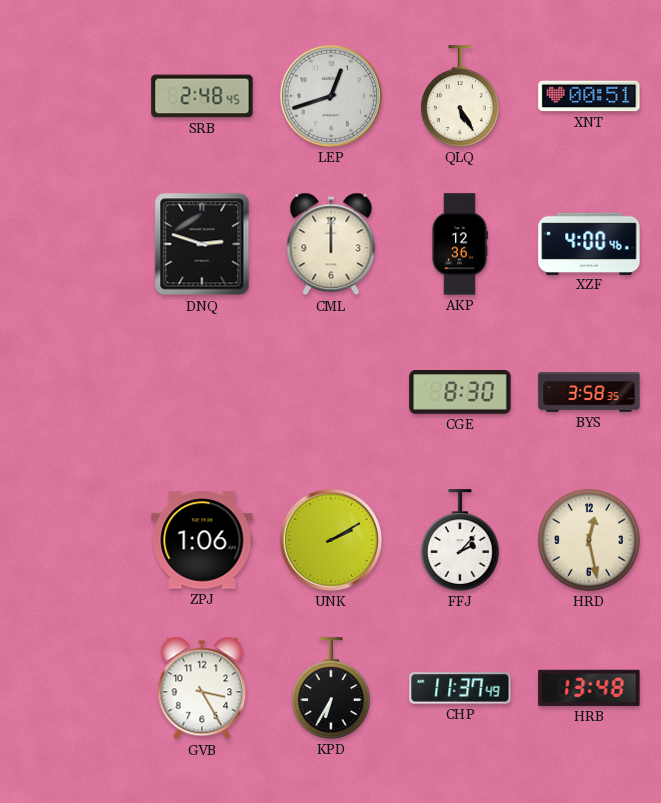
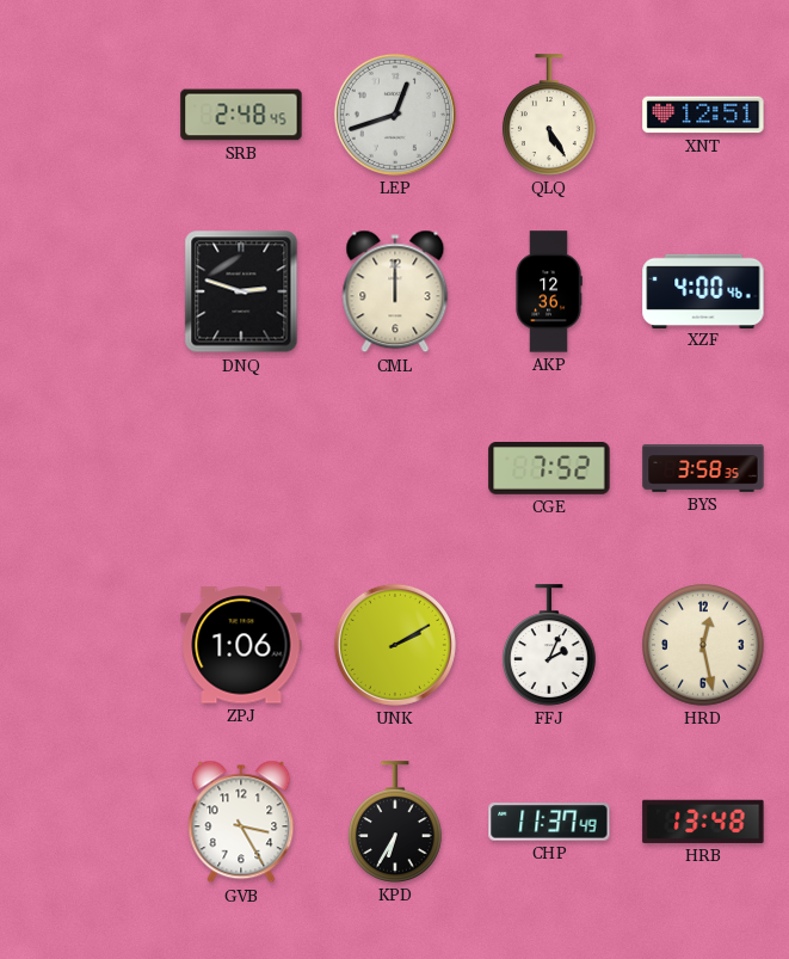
XNT: 00:51 -> 12:51
CGE: 8:30 -> 7:52
FFJ: 2:07 -> 2:04
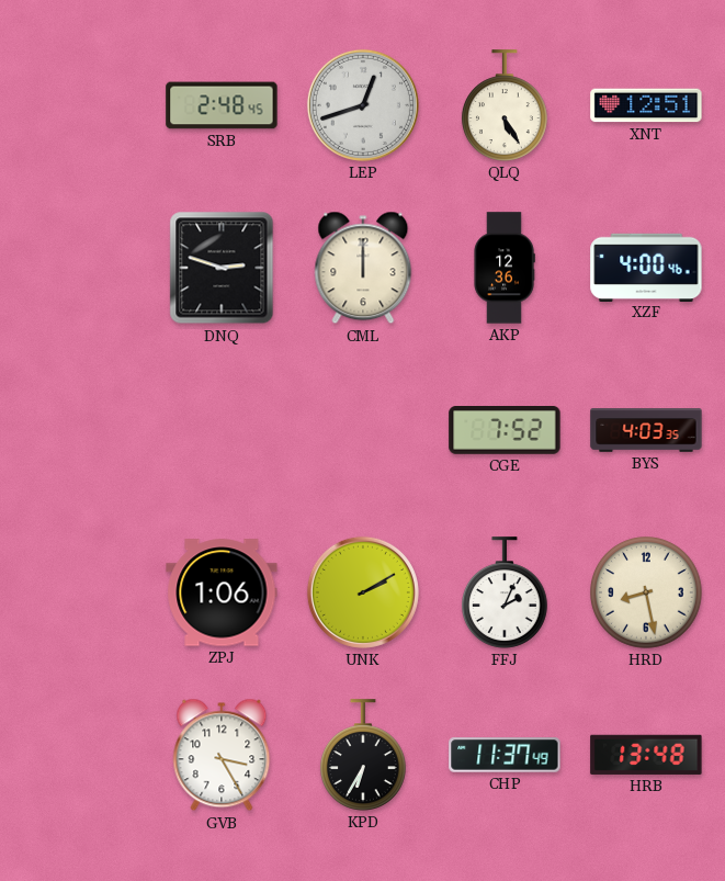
BYS: 3:58 -> 4:03
HRD: 12:28 -> 8:28
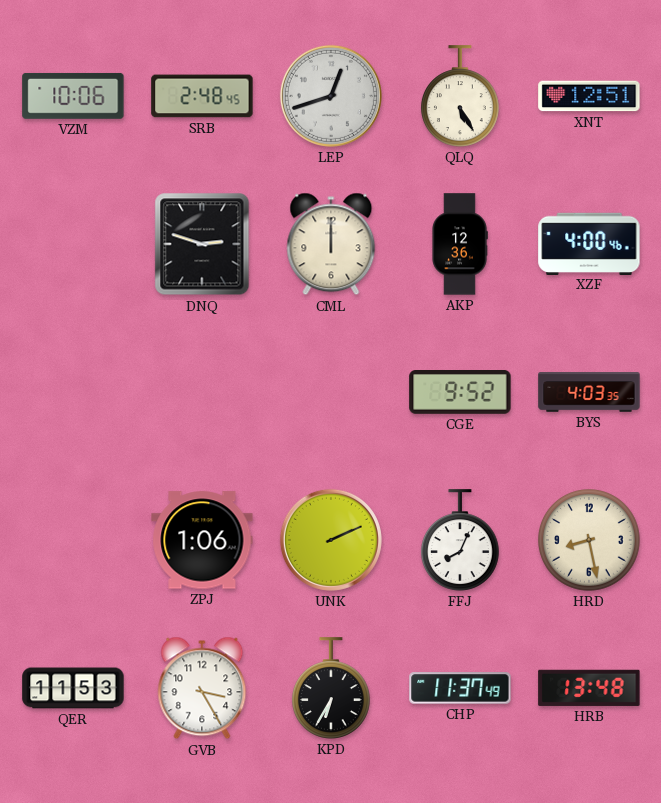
VZM: none -> 10:06
CGE: 7:52 -> 9:52
UNK: 2:10 -> 2:11
FFJ: 2:04 -> 8:04
QER: none -> 11:53
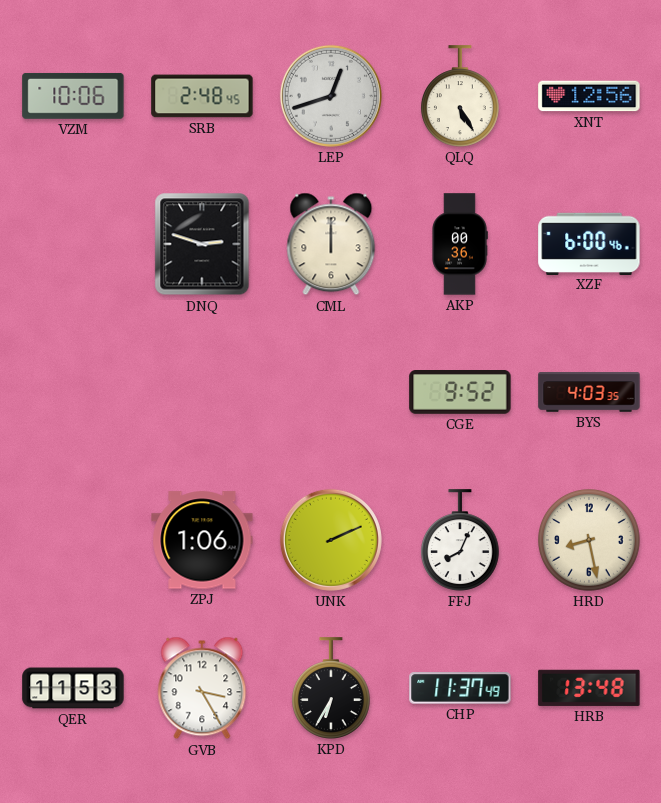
XNT: 12:51 -> 12:56
AKP: 12:36 -> 00:36
XZF: 4:00 -> 6:00
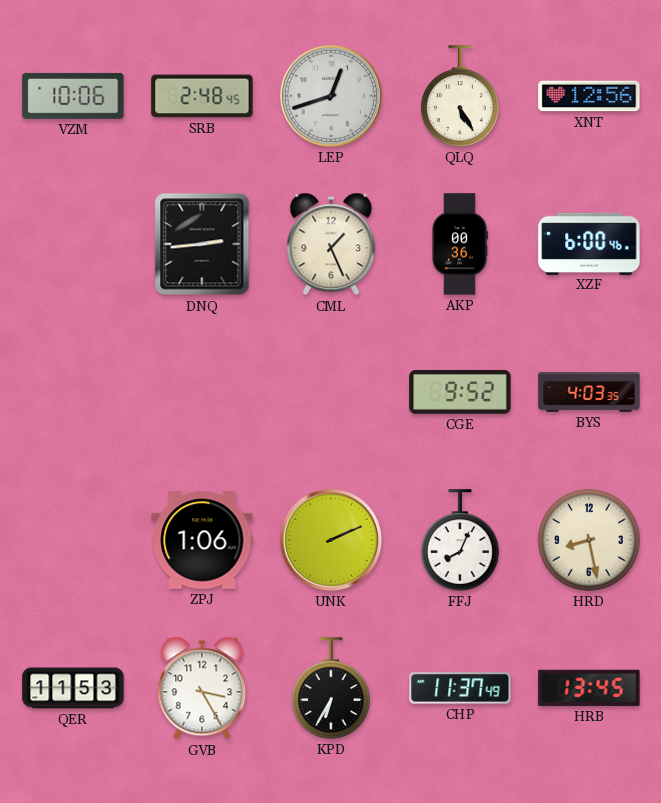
DNQ: 2:48 -> 2:44
CML: 12:00 -> 1:26
HRB: 13:48 -> 13:45
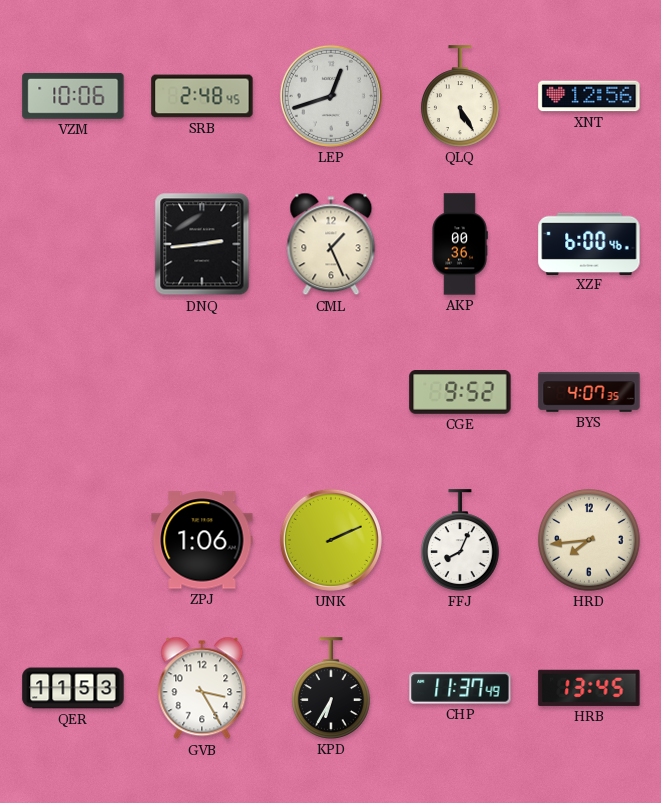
BYS: 4:03 -> 4:07
HRD: 8:28 -> 7:44
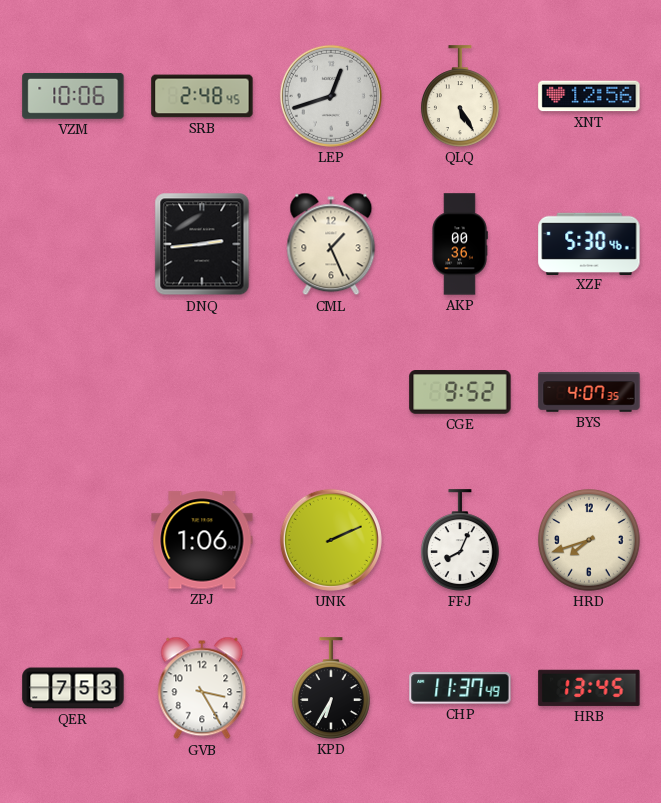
XZF: 6:00 -> 5:30
HRD: 7:44 -> 7:42
QER: 11:53 -> 7:53
